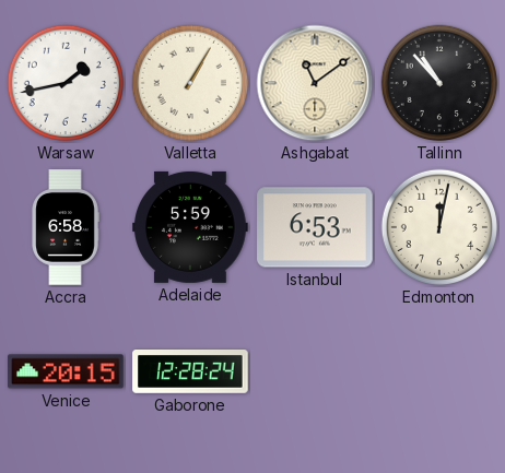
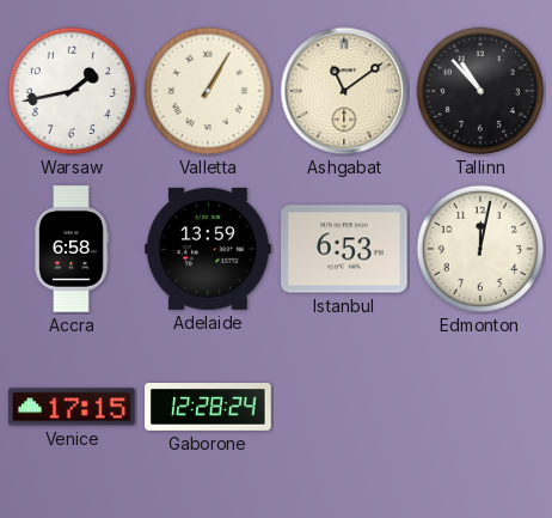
Adelaide: 5:59 -> 13:59
Venice: 20:15 -> 17:15
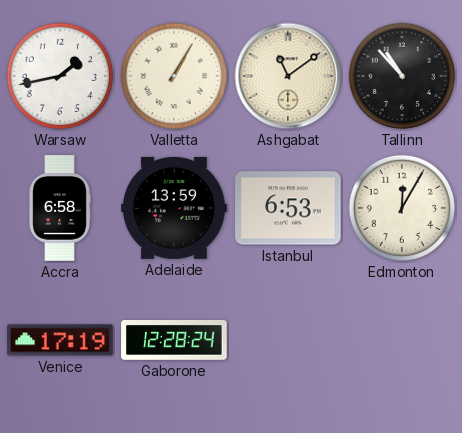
Edmonton: 12:02 -> 12:05
Venice: 17:15 -> 17:19
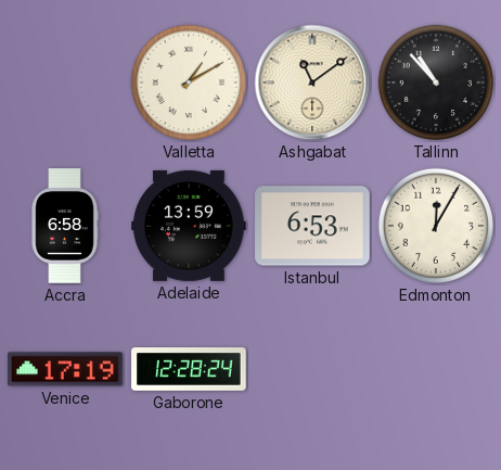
Warsaw: 1:43 -> none
Valletta: 1:05 -> 1:10
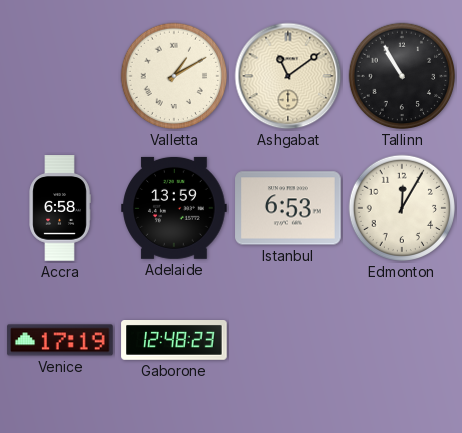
Tallinn: 10:53 -> 10:55
Gaborone: 12:28 -> 12:48
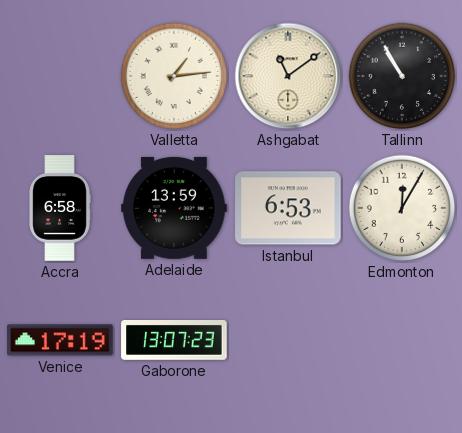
Valletta: 1:10 -> 1:14
Gaborone: 12:48 -> 13:07
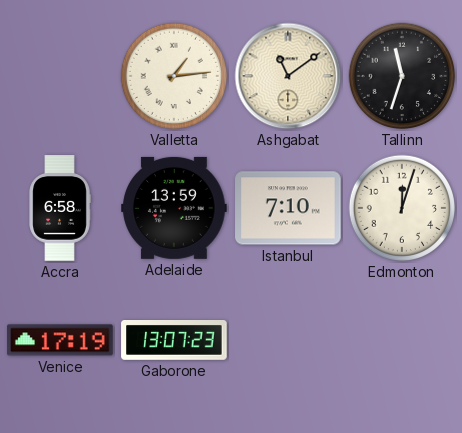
Tallinn: 10:55 -> 11:33
Istanbul: 6:53 -> 7:10
Edmonton: 12:05 -> 12:03
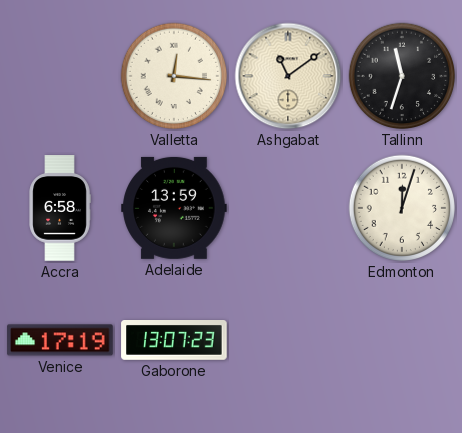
Valletta: 1:14 -> 12:16
Istanbul: 7:10 -> none
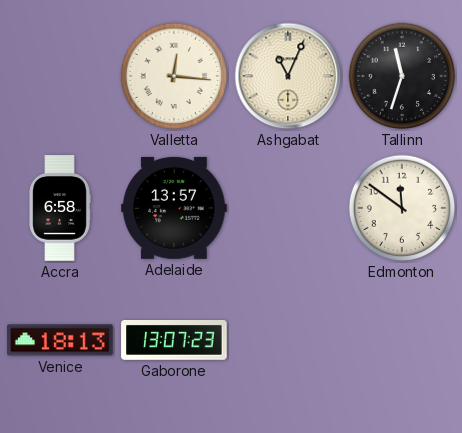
Ashgabat: 11:09 -> 11:04
Adelaide: 13:59 -> 13:57
Edmonton: 12:03 -> 11:51
Venice: 17:19 -> 18:13
